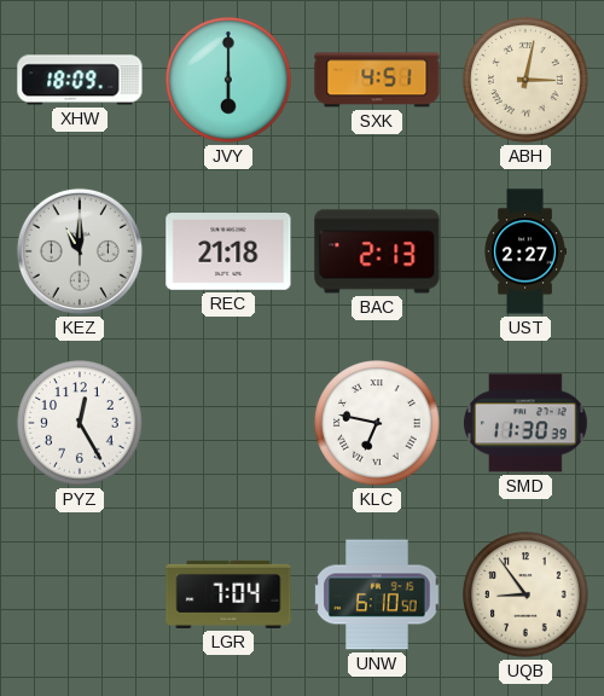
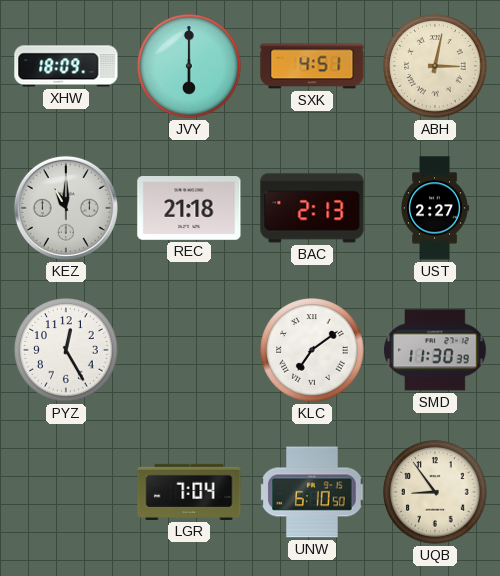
KLC: 6:47 -> 7:09
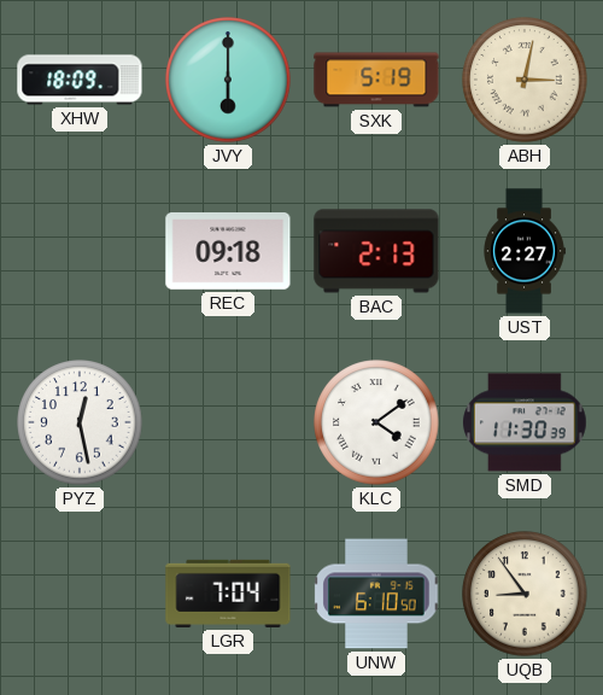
SXK: 4:51 -> 5:19
KEZ: 11:00 -> none
REC: 21:18 -> 09:18
PYZ: 12:25 -> 12:28
KLC: 7:09 -> 4:09
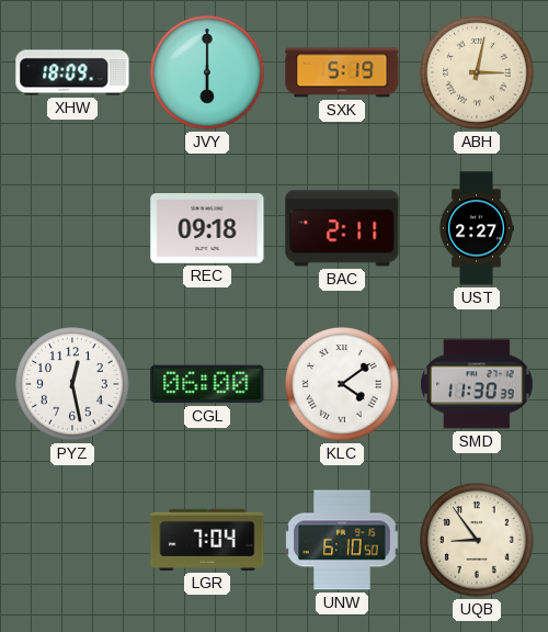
BAC: 2:13 -> 2:11
CGL: none -> 06:00
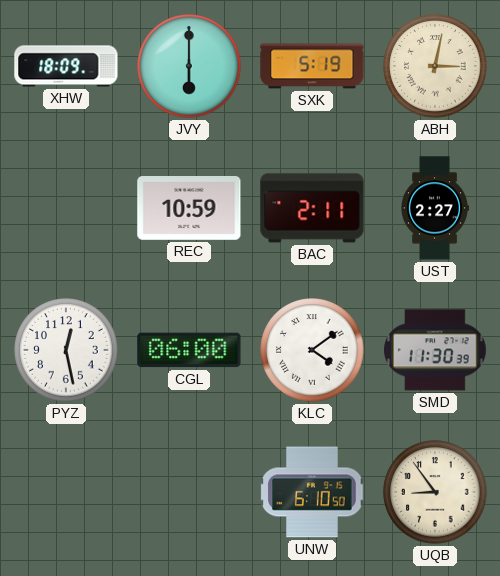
REC: 09:18 -> 10:59
LGR: 7:04 -> none
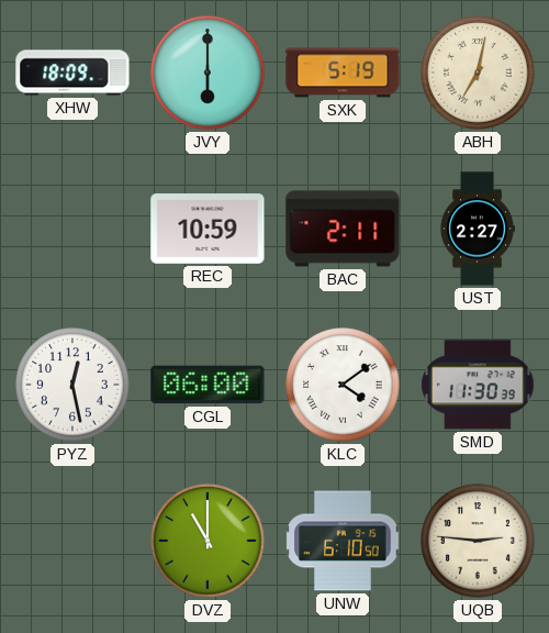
ABH: 3:02 -> 7:02
DVZ: none -> 11:00
UQB: 8:54 -> 2:46
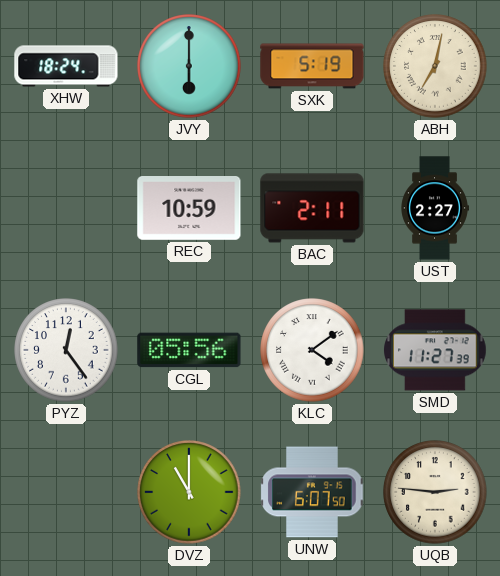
XHW: 18:09 -> 18:24
PYZ: 12:28 -> 12:24
CGL: 06:00 -> 05:56
SMD: 11:30 -> 11:27
UNW: 6:10 -> 6:07
